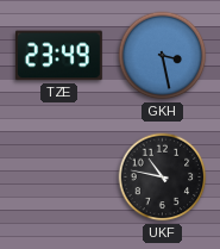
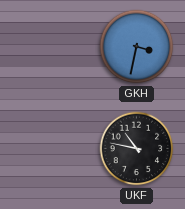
TZE: 23:49 -> none
GKH: 3:28 -> 3:32
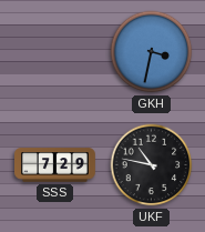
SSS: none -> 7:29
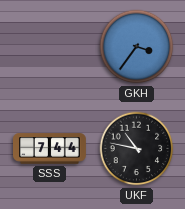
GKH: 3:32 -> 3:36
SSS: 7:29 -> 7:44
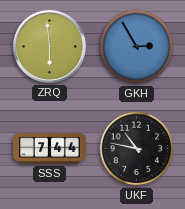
ZRQ: none -> 5:59
GKH: 3:36 -> 2:55
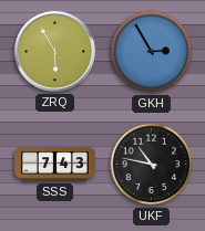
ZRQ: 5:59 -> 5:55
SSS: 7:44 -> 7:43
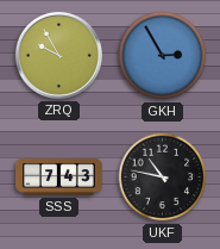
ZRQ: 5:55 -> 9:55
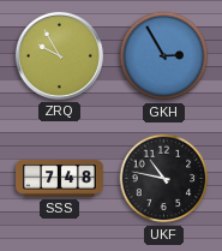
SSS: 7:43 -> 7:48
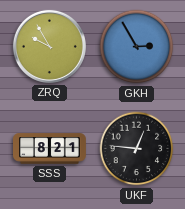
SSS: 7:48 -> 8:21
UKF: 10:47 -> 12:46
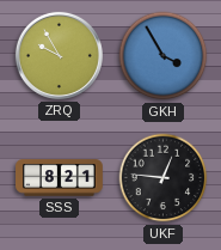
GKH: 2:55 -> 3:55
